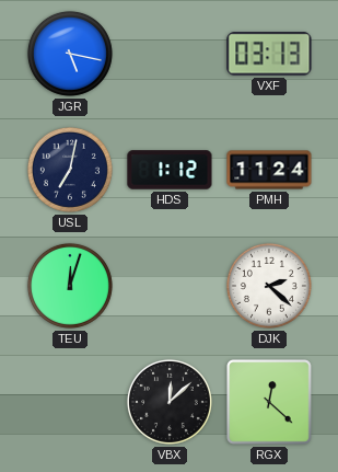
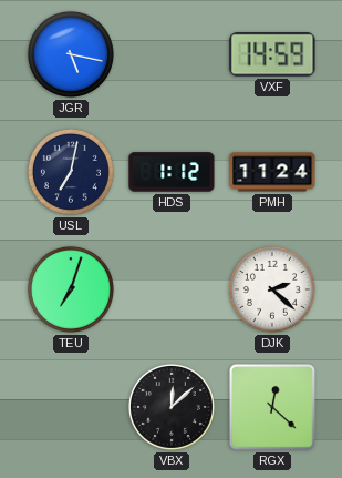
VXF: 03:13 -> 14:59
TEU: 12:03 -> 7:03
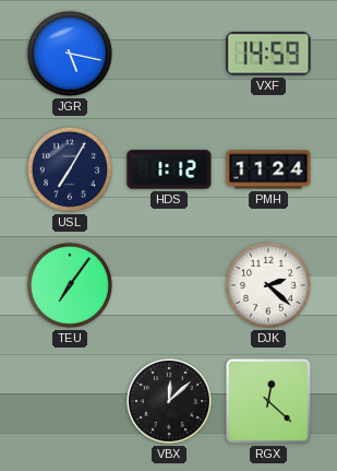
USL: 7:02 -> 7:05
TEU: 7:03 -> 7:06
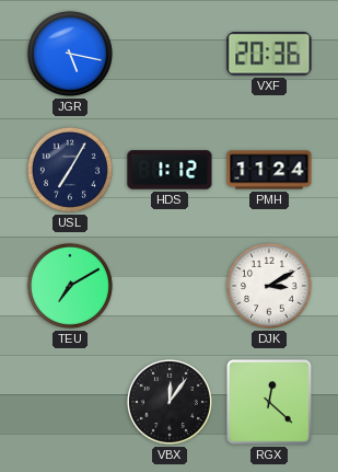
VXF: 14:59 -> 20:36
TEU: 7:06 -> 7:10
DJK: 2:22 -> 3:10
VBX: 12:08 -> 12:06
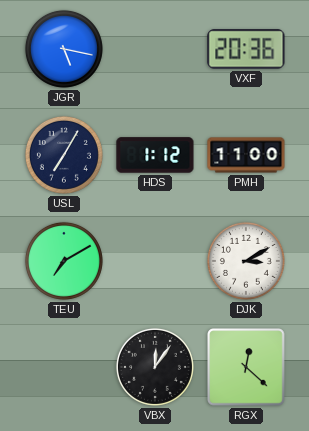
PMH: 11:24 -> 11:00
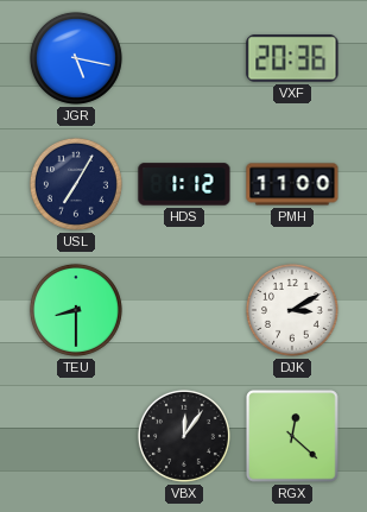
TEU: 7:10 -> 8:30
